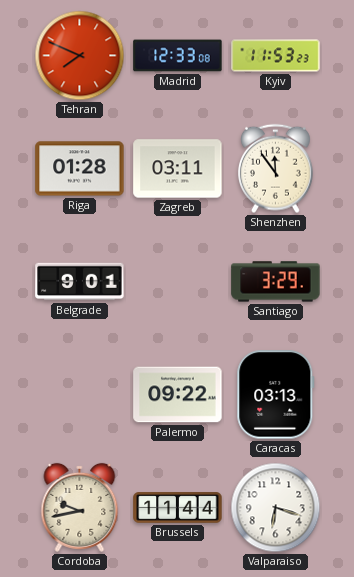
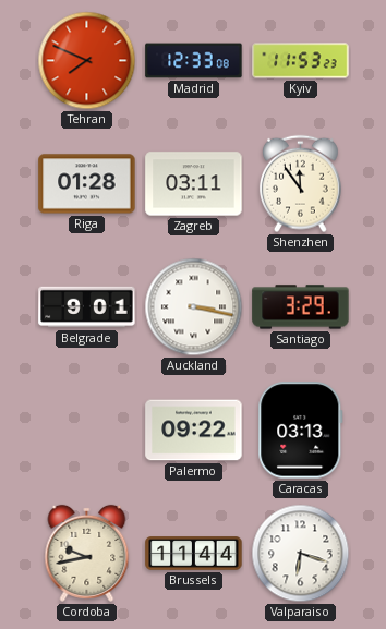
Auckland: none -> 3:17
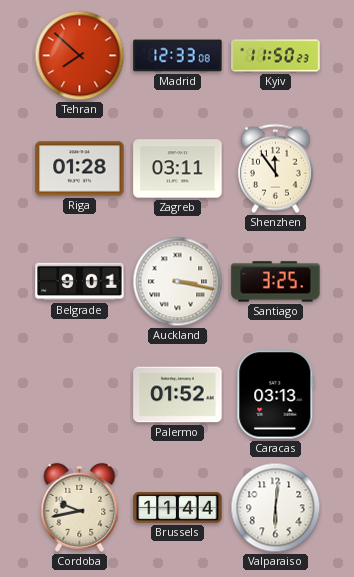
Tehran: 7:49 -> 7:52
Kyiv: 11:53 -> 11:50
Santiago: 3:29 -> 3:25
Palermo: 09:22 -> 01:52
Valparaiso: 6:18 -> 6:01
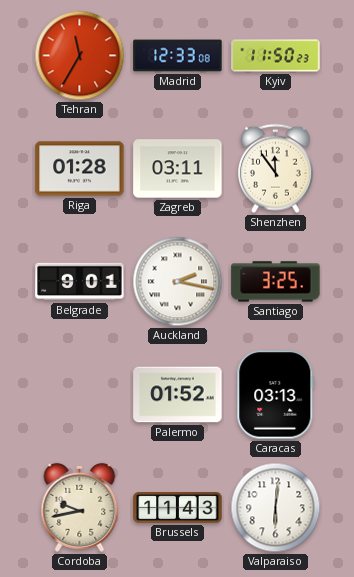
Tehran: 7:52 -> 11:35
Auckland: 3:17 -> 2:17
Brussels: 11:44 -> 11:43
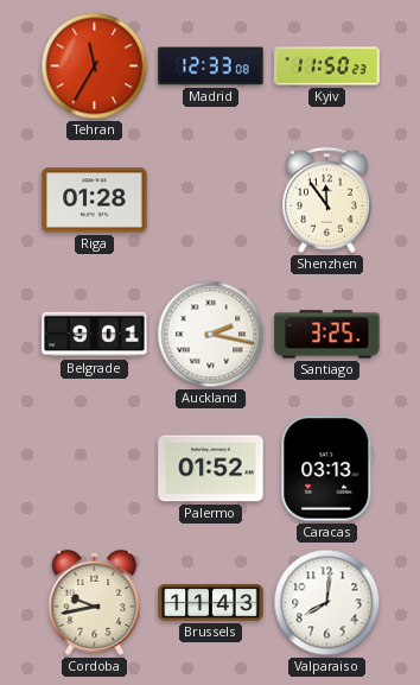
Zagreb: 03:11 -> none
Valparaiso: 6:01 -> 8:01
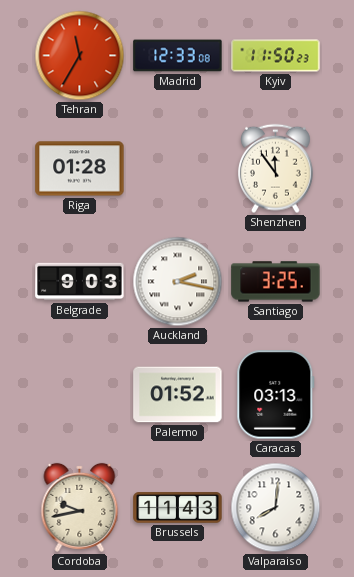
Belgrade: 9:01 -> 9:03
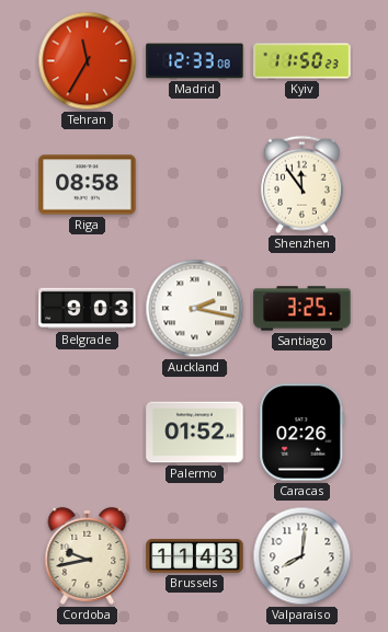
Riga: 01:28 -> 08:58
Caracas: 03:13 -> 02:26
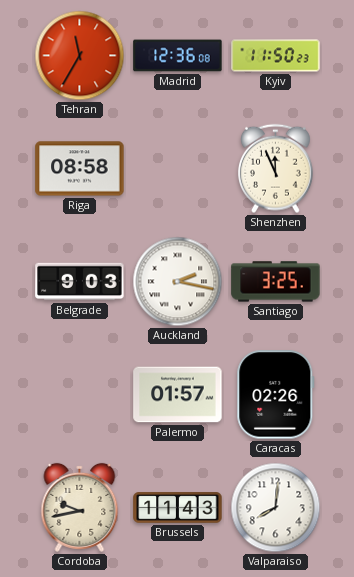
Madrid: 12:33 -> 12:36
Shenzhen: 11:54 -> 11:56
Palermo: 01:52 -> 01:57
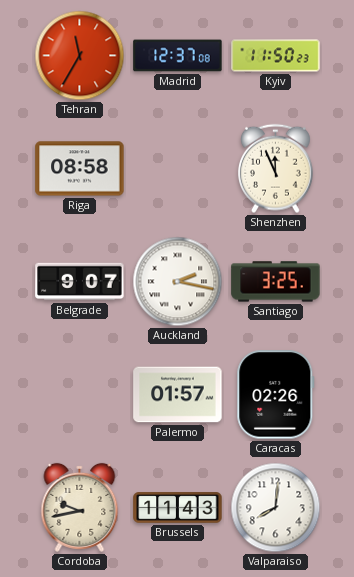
Madrid: 12:36 -> 12:37
Belgrade: 9:03 -> 9:07
